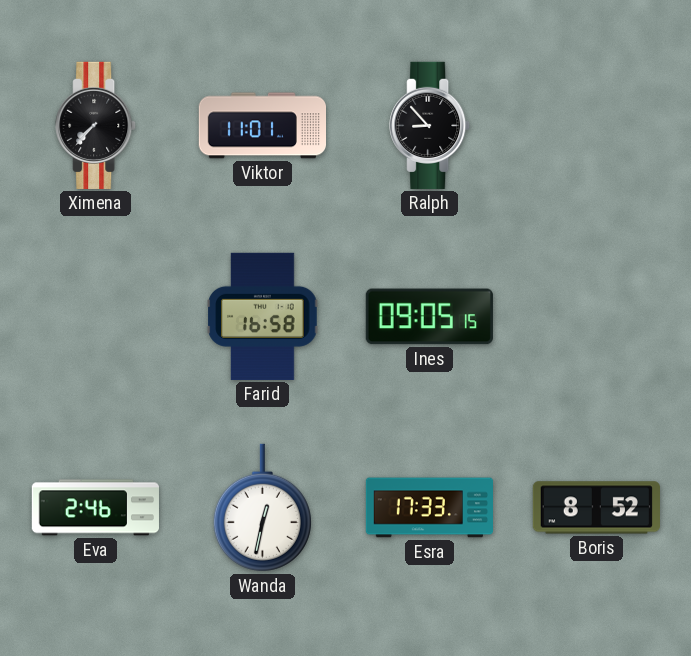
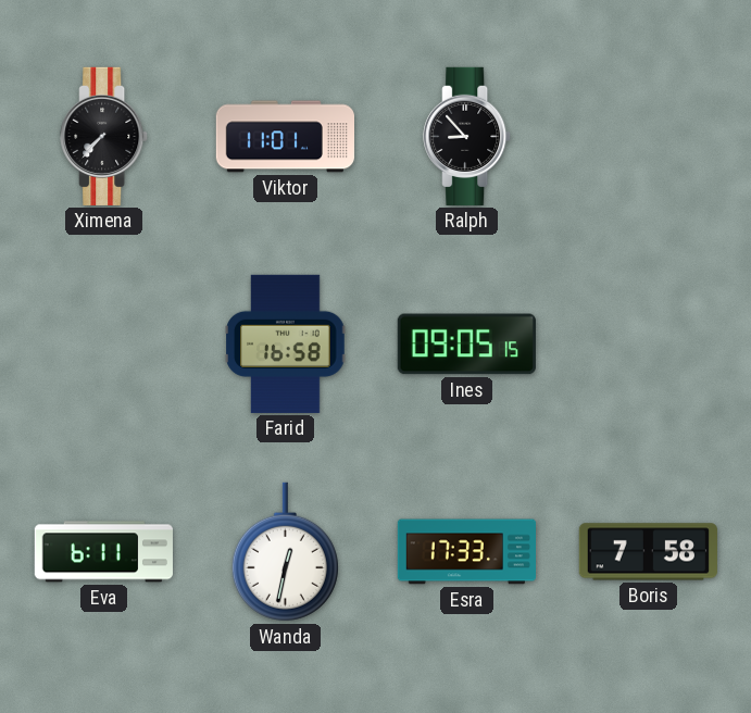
Eva: 2:46 -> 6:11
Boris: 8:52 -> 7:58
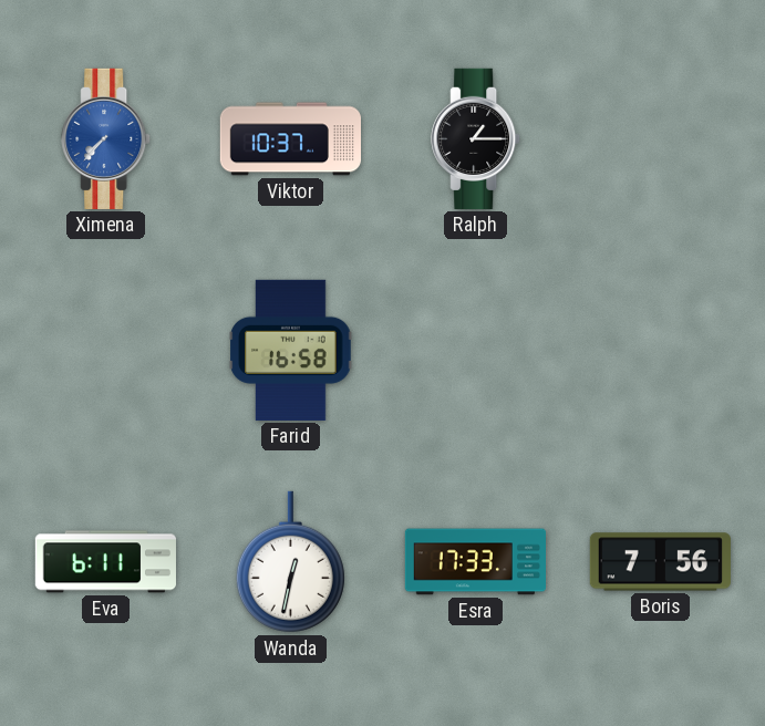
Ximena dial: black -> blue
Viktor: 11:01 -> 10:37
Ralph: 8:53 -> 1:15
Ines: 09:05 -> none
Boris: 7:58 -> 7:56
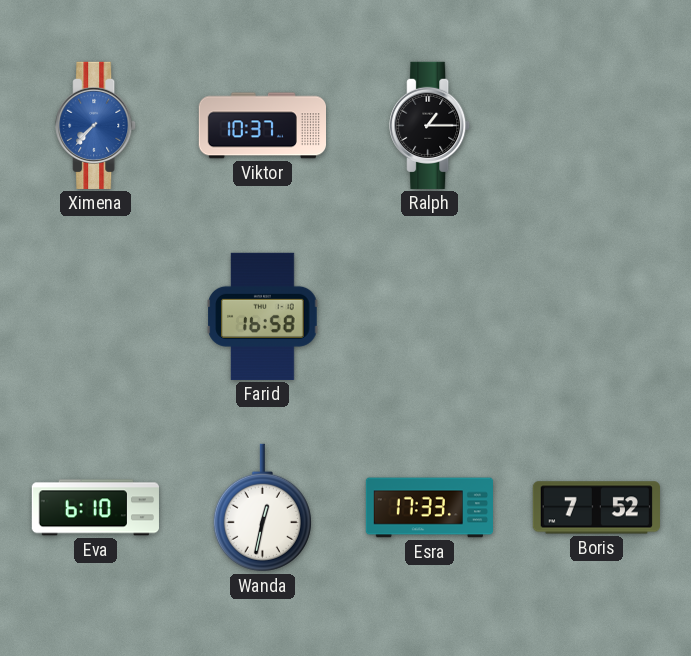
Eva: 6:11 -> 6:10
Boris: 7:56 -> 7:52
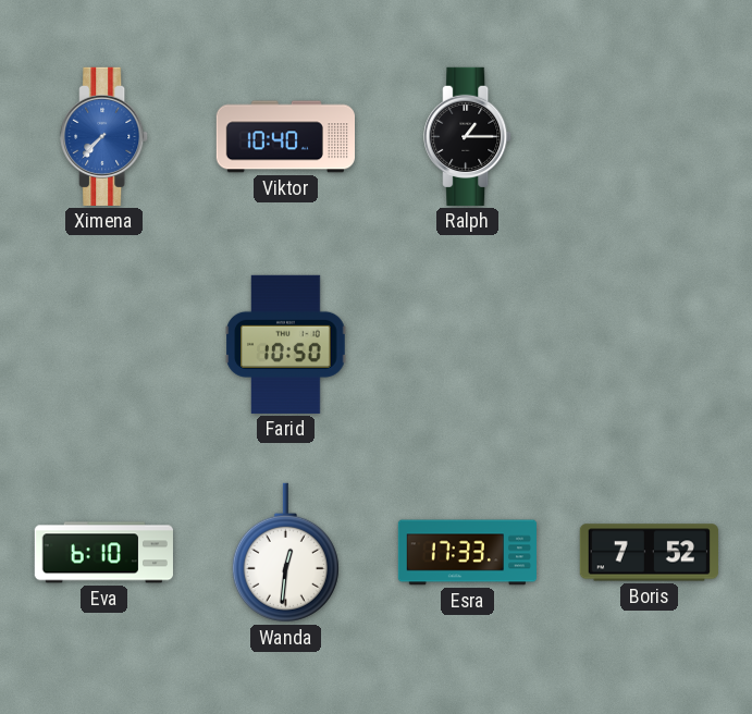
Viktor: 10:37 -> 10:40
Farid: 16:58 -> 10:50
Wanda: 12:32 -> 12:31
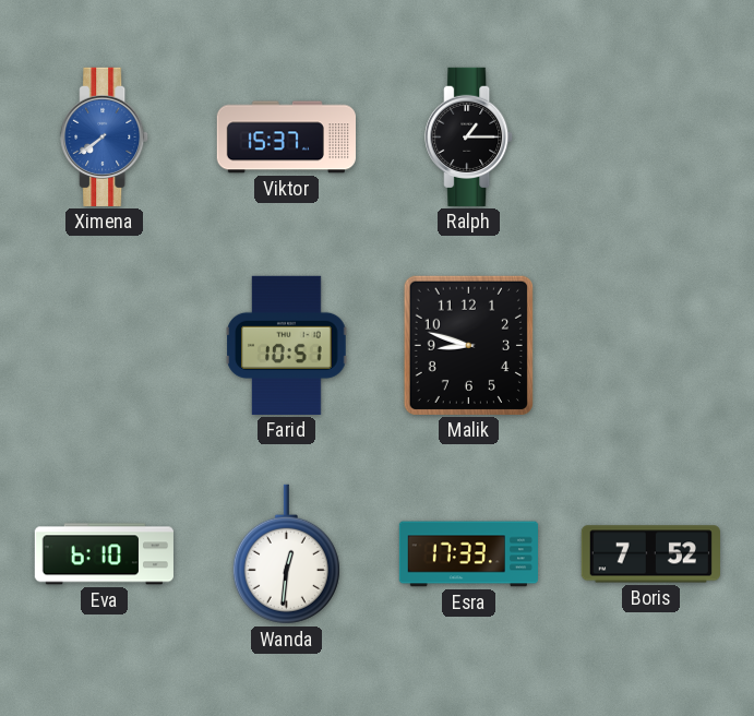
Ximena: 7:37 -> 7:39
Viktor: 10:40 -> 15:37
Farid: 10:50 -> 10:51
Malik: none -> 8:48
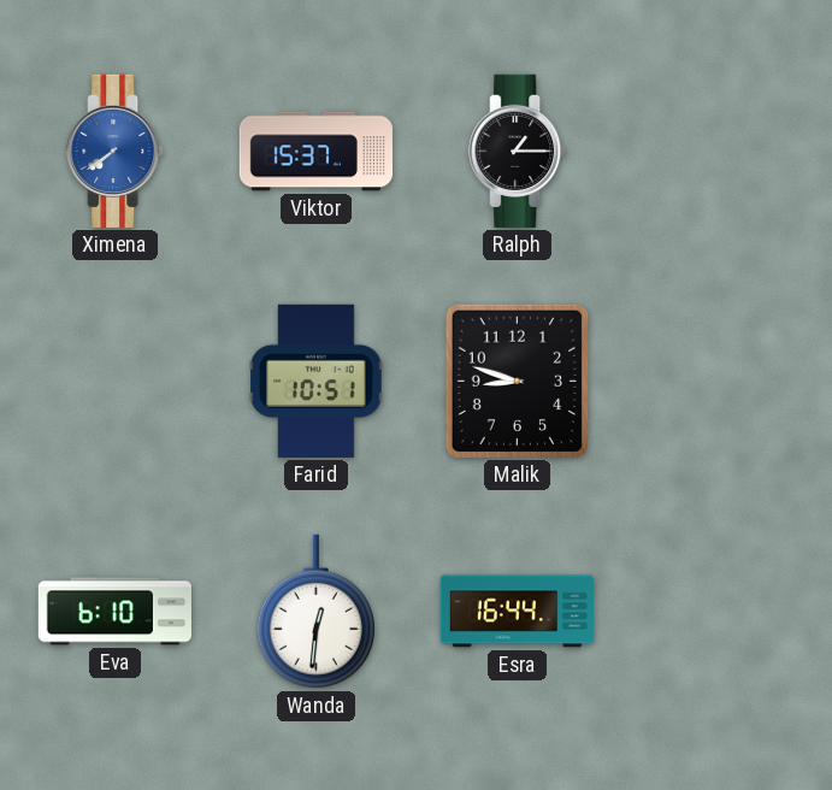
Esra: 17:33 -> 16:44
Boris: 7:52 -> none
